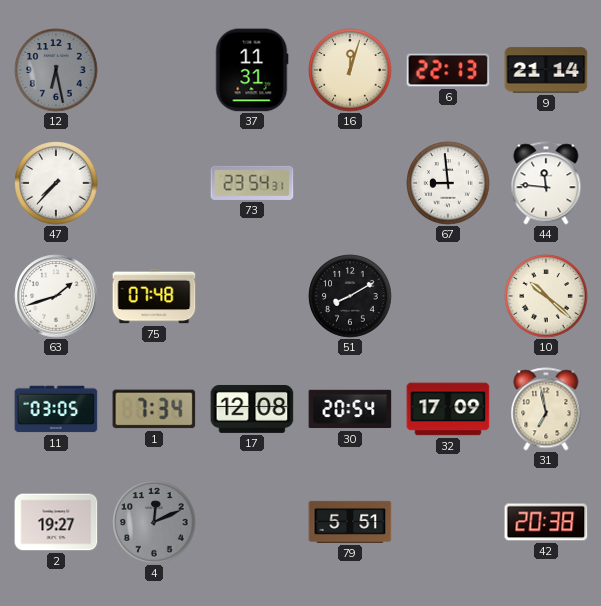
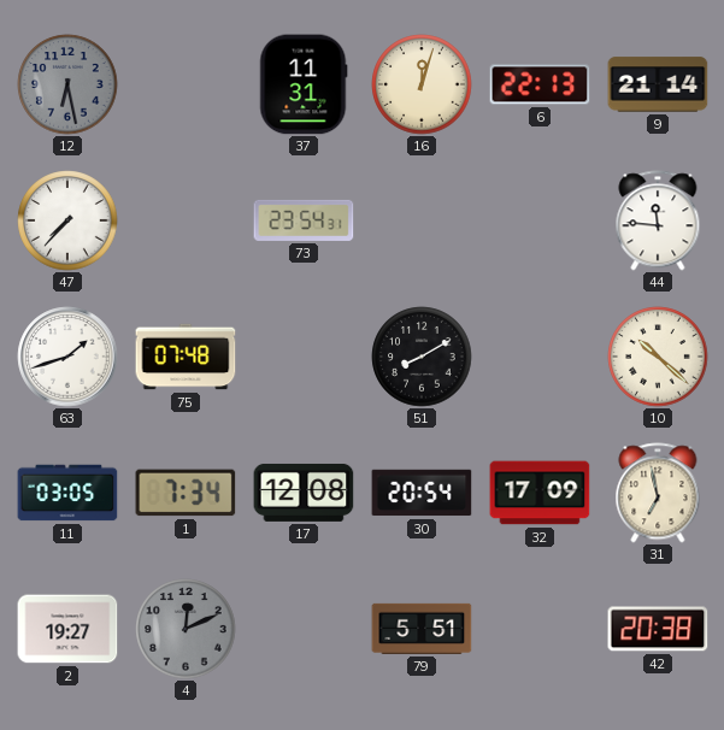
67: 8:59 -> none
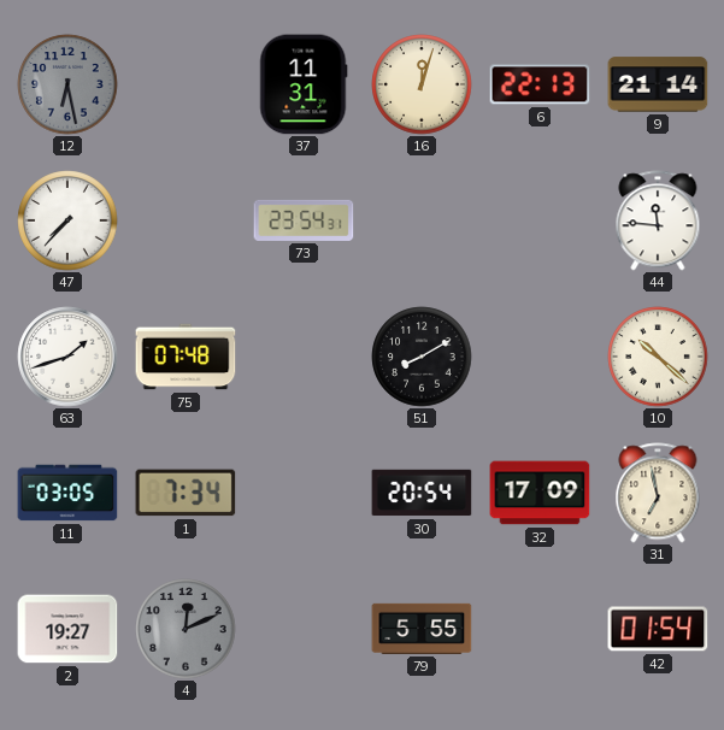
17: 12:08 -> none
79: 5:51 -> 5:55
42: 20:38 -> 01:54
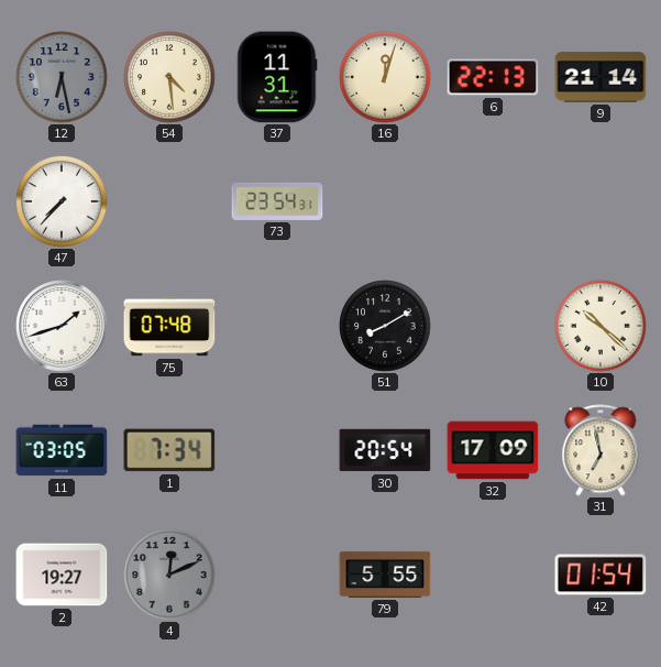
54: none -> 4:29
44: 11:46 -> none
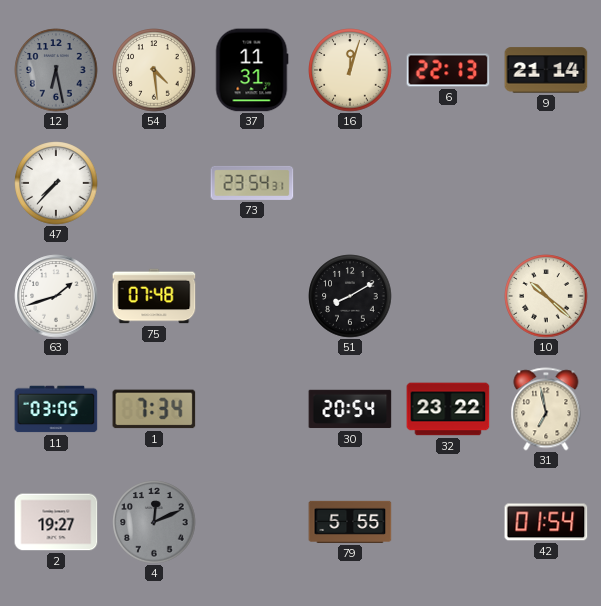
32: 17:09 -> 23:22
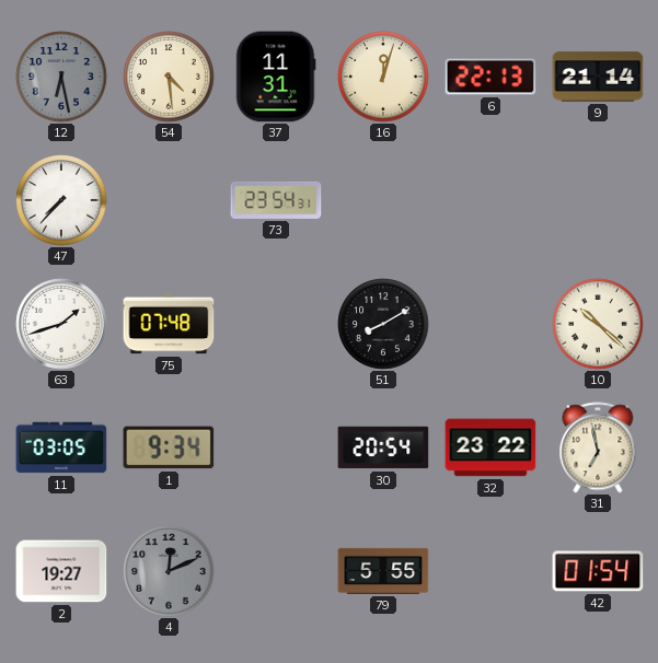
1: 7:34 -> 9:34
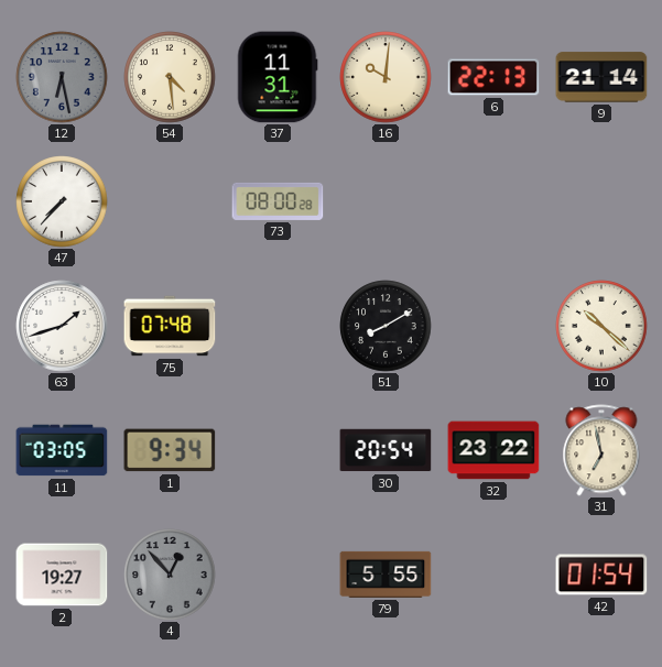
16: 12:03 -> 10:01
73: 23:54 -> 08:00
4: 12:11 -> 12:53
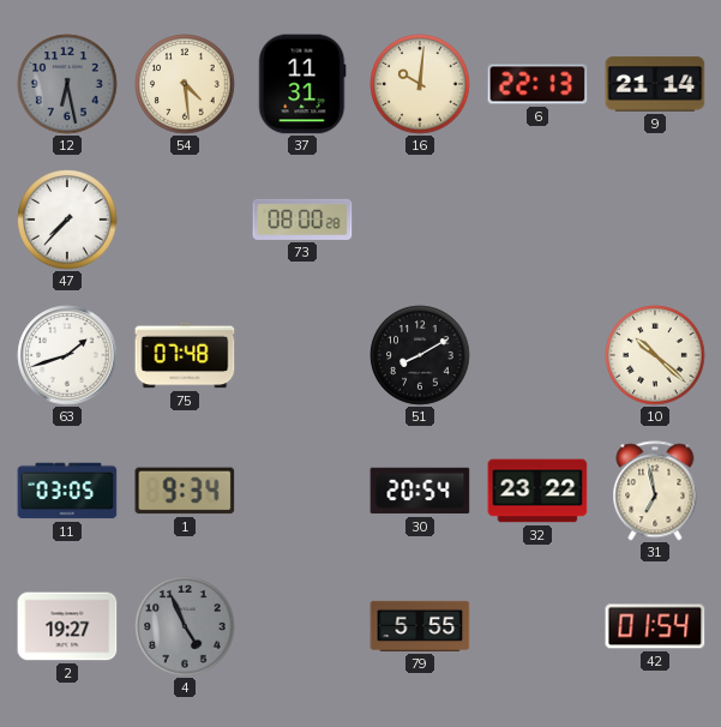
4: 12:53 -> 4:56
